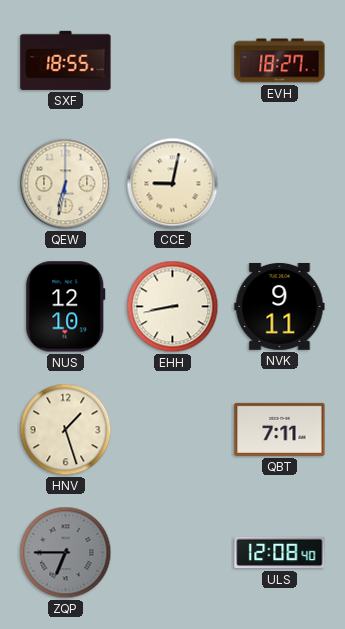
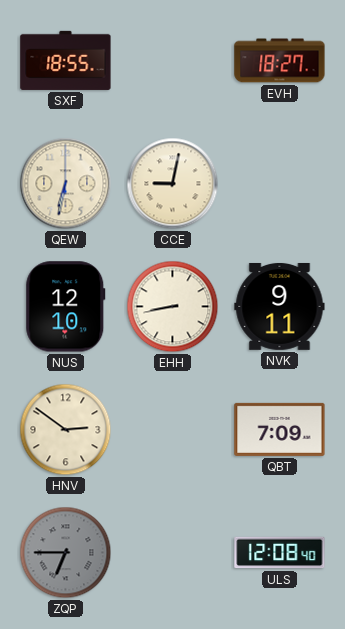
HNV: 1:27 -> 2:51
QBT: 7:11 -> 7:09
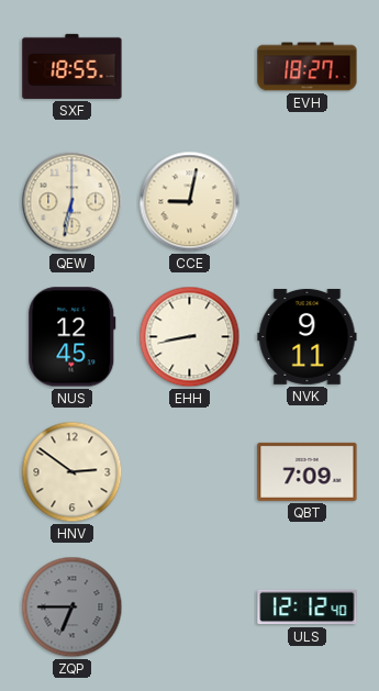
NUS: 12:10 -> 12:45
ULS: 12:08 -> 12:12
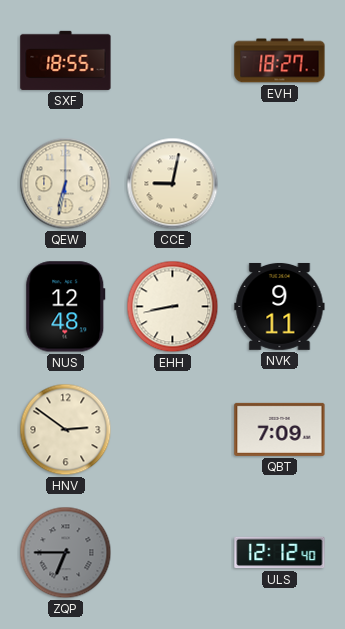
NUS: 12:45 -> 12:48
